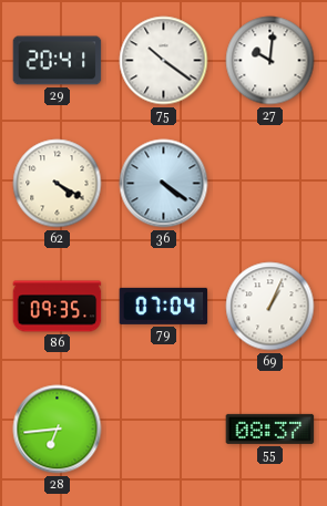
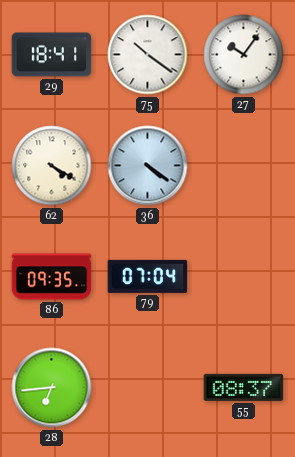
29: 20:41 -> 18:41
27: 10:01 -> 10:06
69: 1:04 -> none
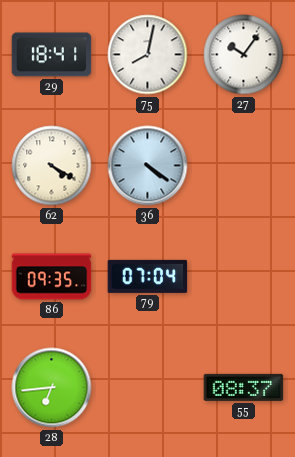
75: 10:21 -> 8:02
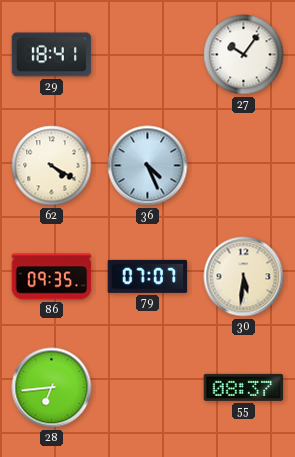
75: 8:02 -> none
36: 4:21 -> 4:26
79: 07:04 -> 07:07
30: none -> 5:31
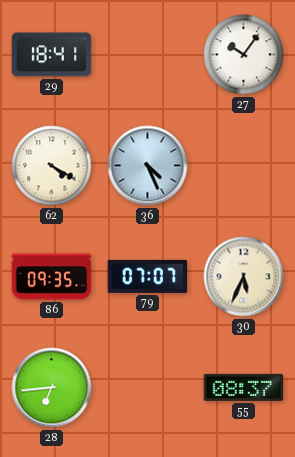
30: 5:31 -> 5:34
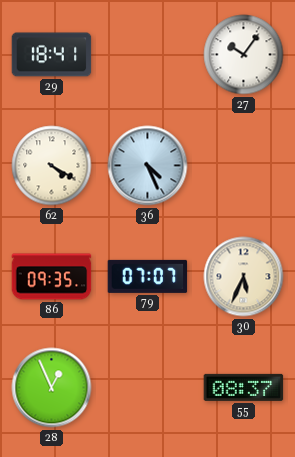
28: 6:44 -> 12:56
